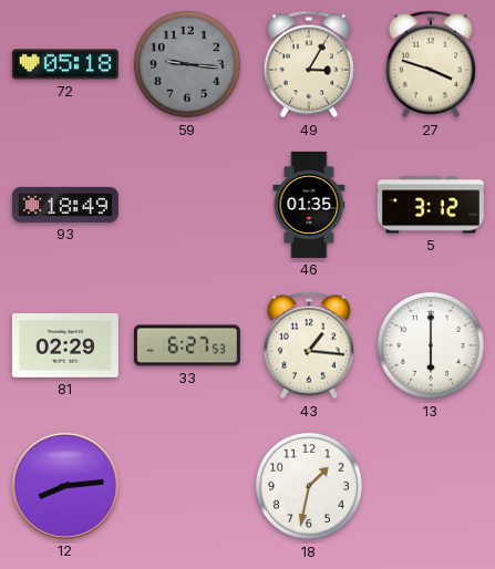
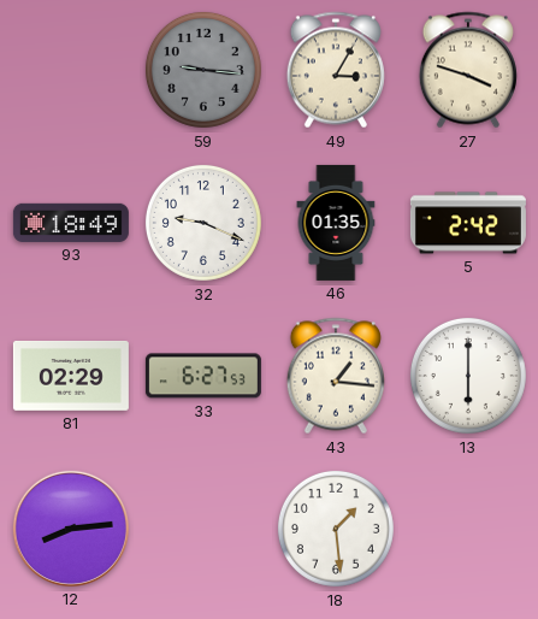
72: 05:18 -> none
32: none -> 9:19
5: 3:12 -> 2:42
18: 1:32 -> 1:29
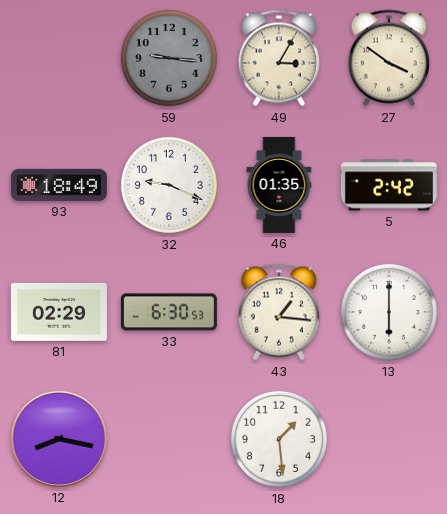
27: 3:48 -> 3:51
33: 6:27 -> 6:30
12: 8:14 -> 8:17
